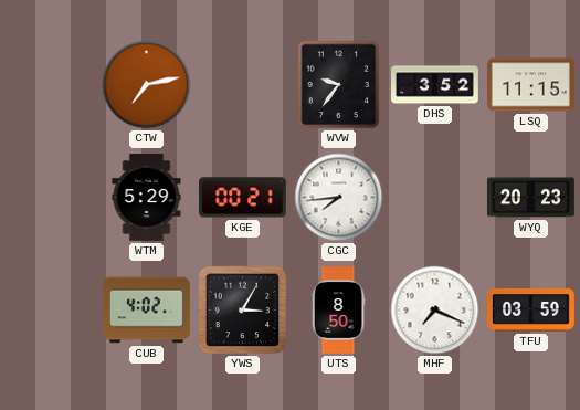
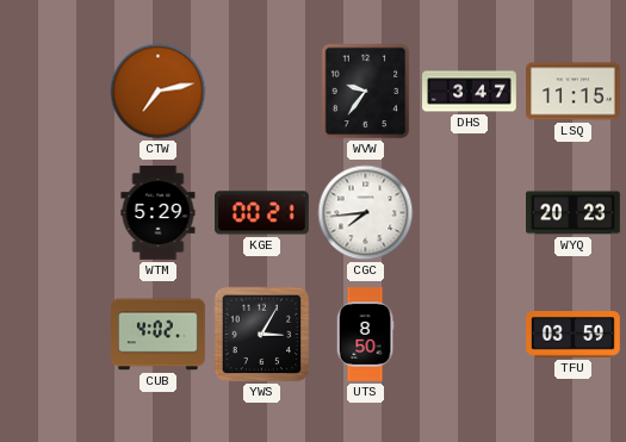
DHS: 3:52 -> 3:47
MHF: 7:19 -> none
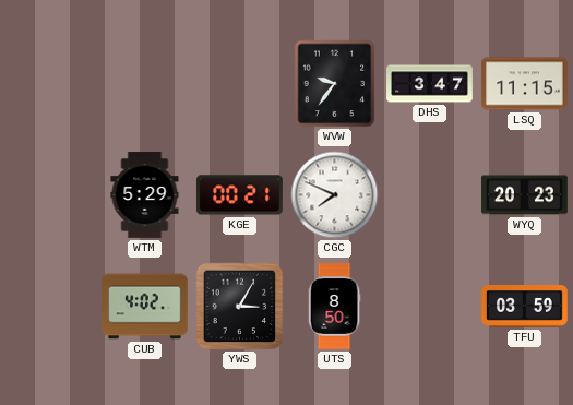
CTW: 7:13 -> none
CGC: 7:44 -> 7:49
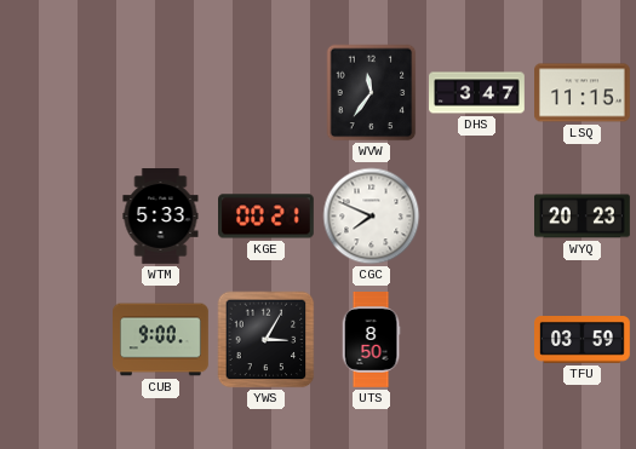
WVW: 9:36 -> 11:36
WTM: 5:29 -> 5:33
CUB: 4:02 -> 9:00
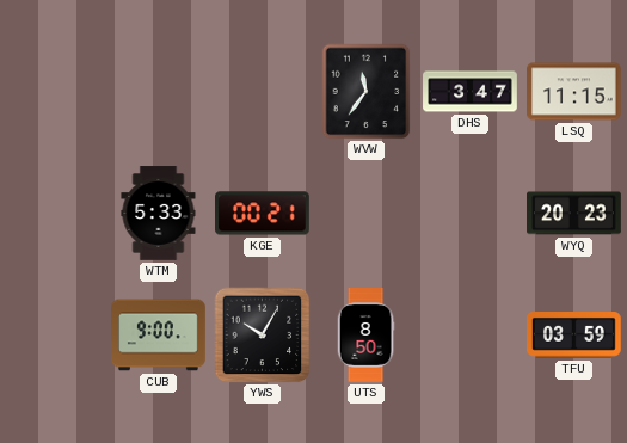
CGC: 7:49 -> none
YWS: 3:05 -> 10:05
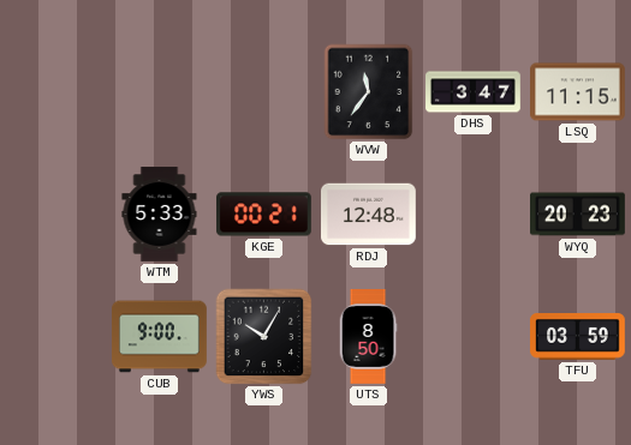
RDJ: none -> 12:48
